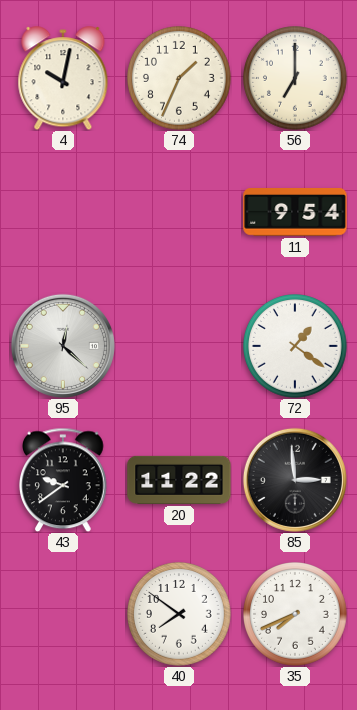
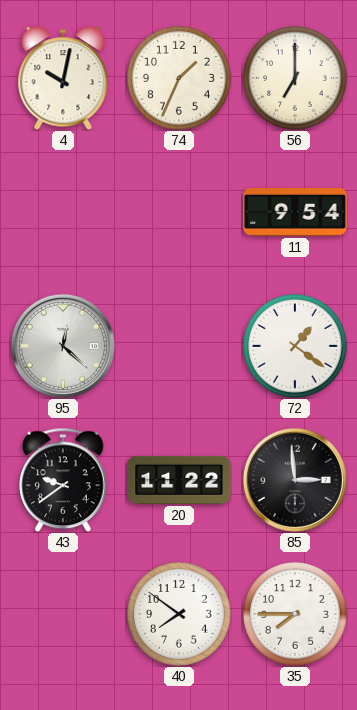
35: 7:41 -> 7:45
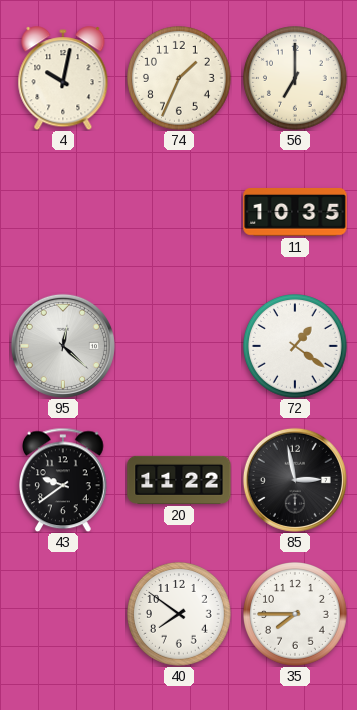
11: 9:54 -> 10:35
85: 2:59 -> 2:58
